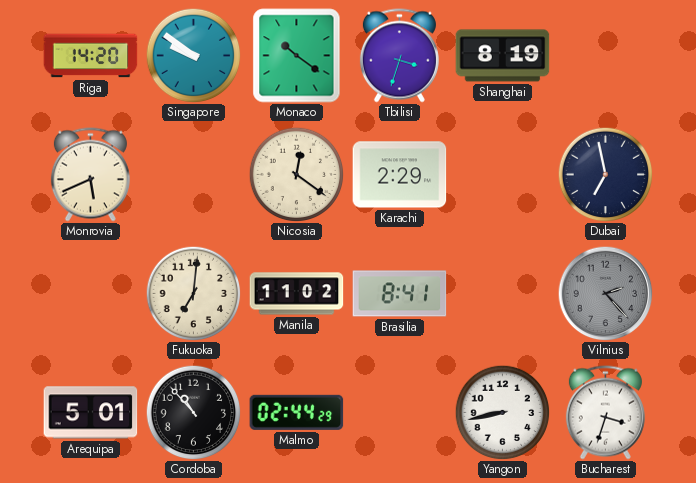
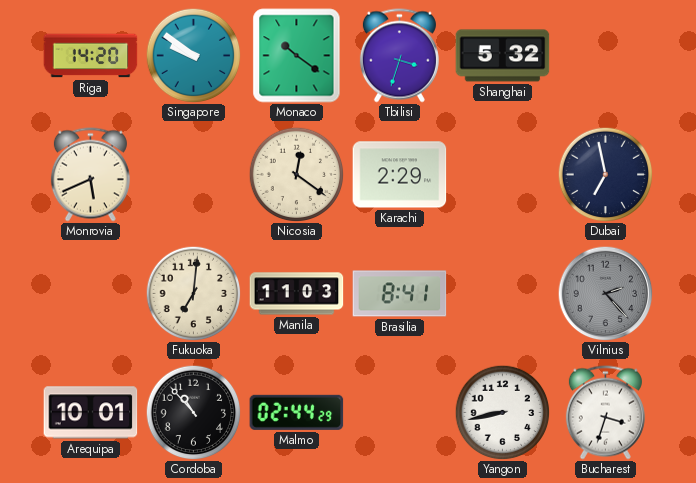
Shanghai: 8:19 -> 5:32
Manila: 11:02 -> 11:03
Arequipa: 5:01 -> 10:01
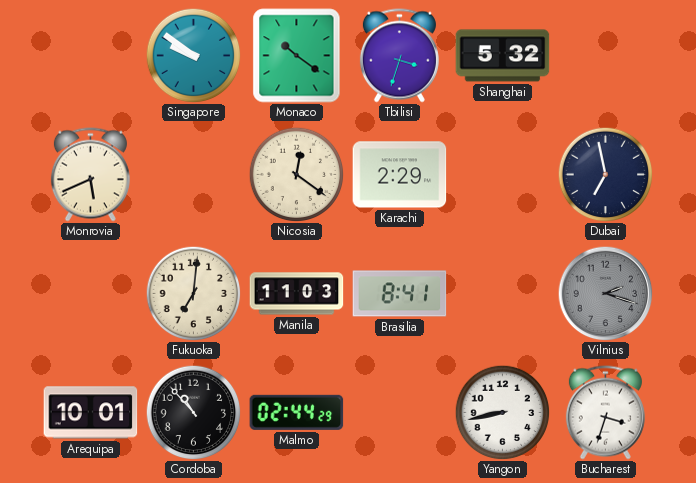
Riga: 14:20 -> none
Vilnius: 2:23 -> 2:18
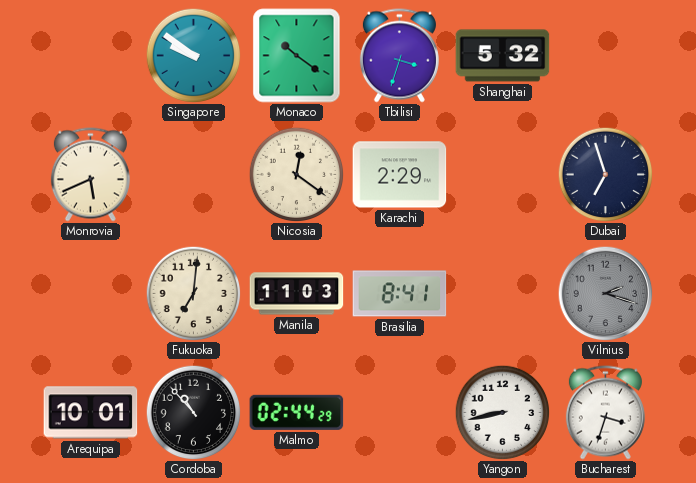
Dubai: 6:58 -> 6:57
